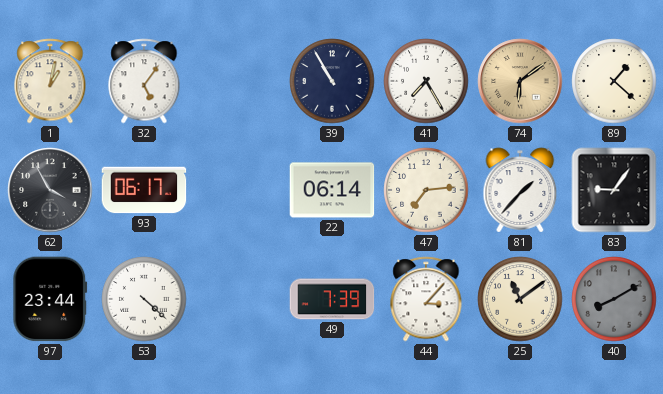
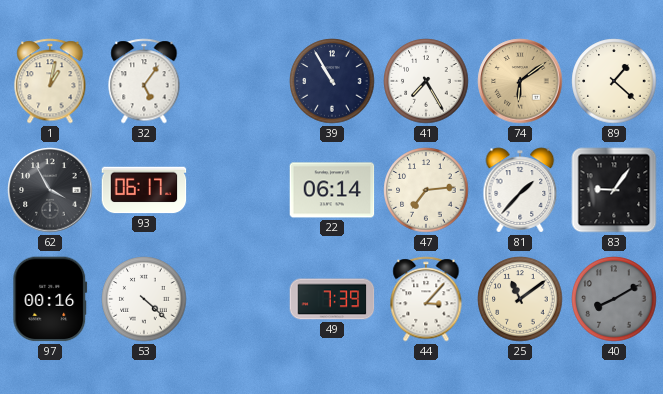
97: 23:44 -> 00:16
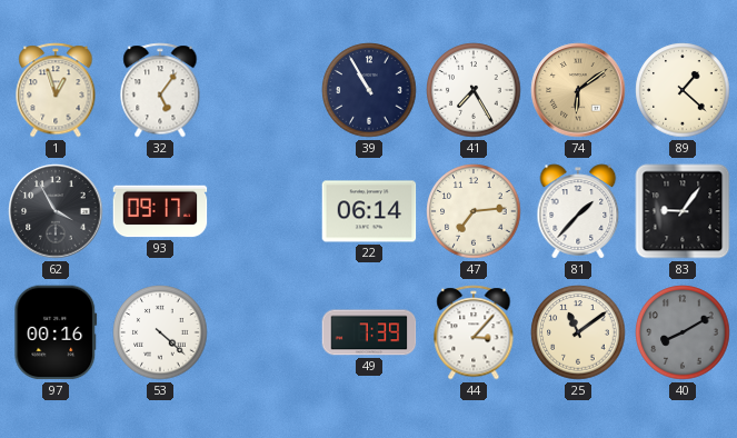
1: 1:02 -> 12:57
93: 06:17 -> 09:17
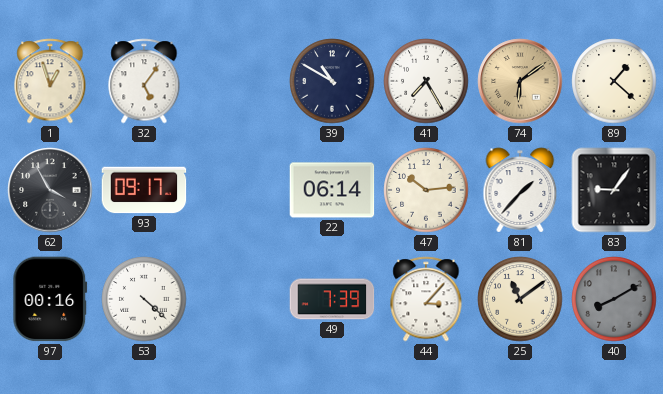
39: 10:55 -> 10:50
47: 7:14 -> 10:14
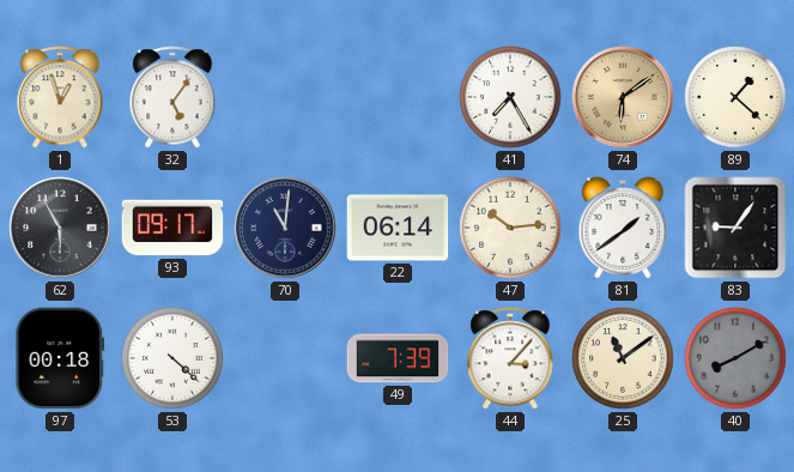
39: 10:50 -> none
62: 3:55 -> 5:55
70: none -> 11:01
81: 1:37 -> 1:39
97: 00:16 -> 00:18
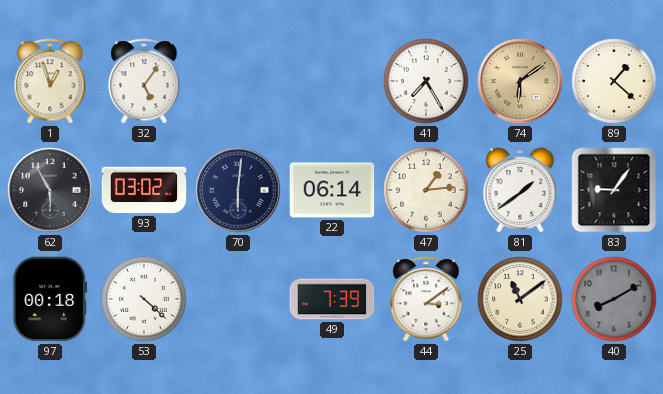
93: 09:17 -> 03:02
70: 11:01 -> 6:01
47: 10:14 -> 1:14
44: 3:07 -> 3:09
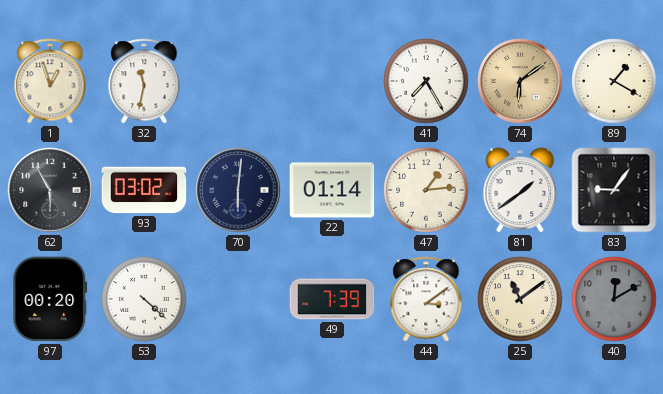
32: 5:06 -> 11:32
89: 1:22 -> 1:20
22: 06:14 -> 01:14
97: 00:18 -> 00:20
40: 8:10 -> 12:10
